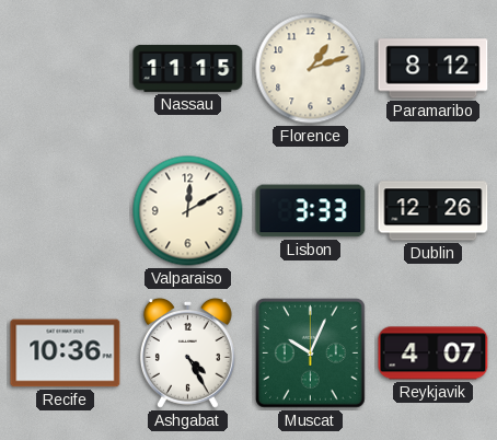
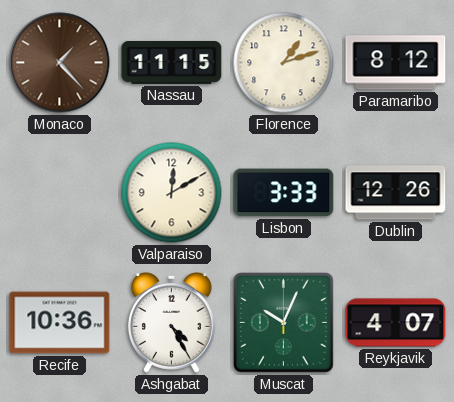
Monaco: none -> 1:23
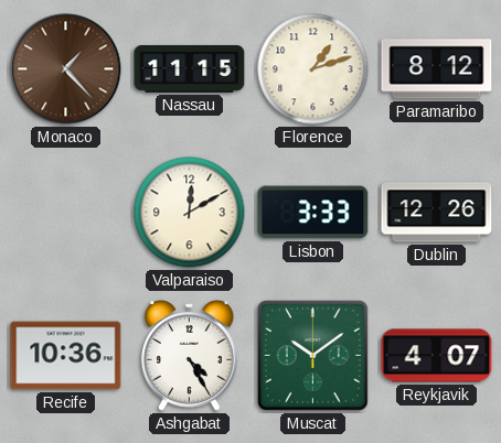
Muscat: 10:04 -> 10:09
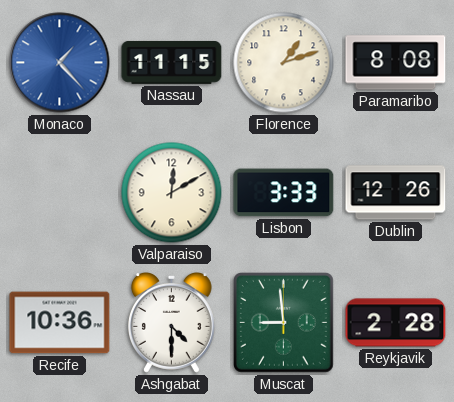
Monaco dial: brown -> blue
Paramaribo: 8:12 -> 8:08
Ashgabat: 4:25 -> 4:30
Muscat: 10:09 -> 8:59
Reykjavik: 4:07 -> 2:28
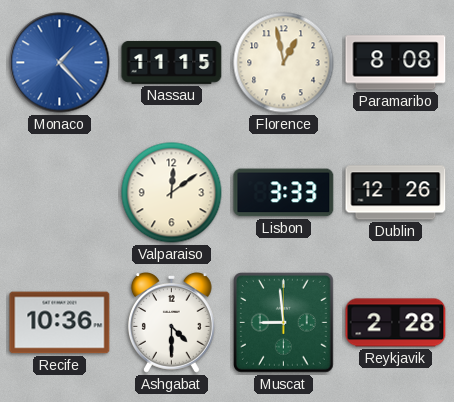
Florence: 1:12 -> 12:58
Valparaiso: 12:10 -> 12:09
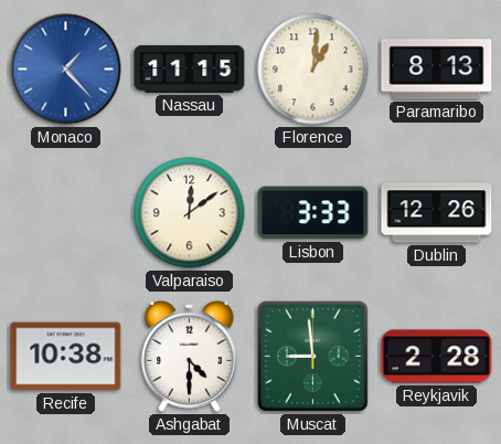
Florence: 12:58 -> 1:01
Paramaribo: 8:08 -> 8:13
Recife: 10:36 -> 10:38
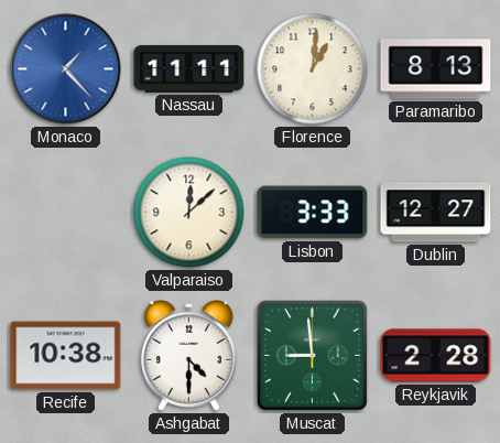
Nassau: 11:15 -> 11:11
Valparaiso: 12:09 -> 12:08
Dublin: 12:26 -> 12:27
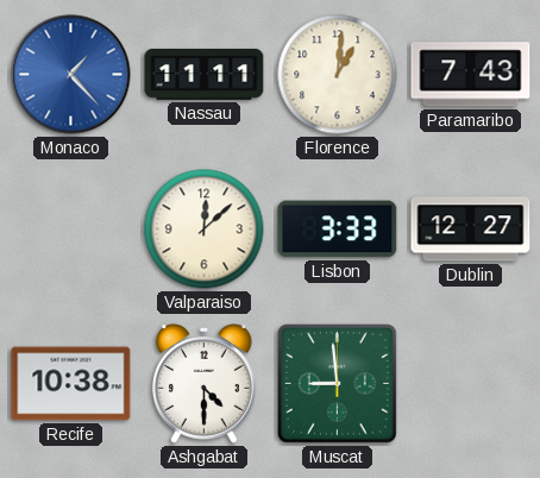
Paramaribo: 8:13 -> 7:43
Reykjavik: 2:28 -> none
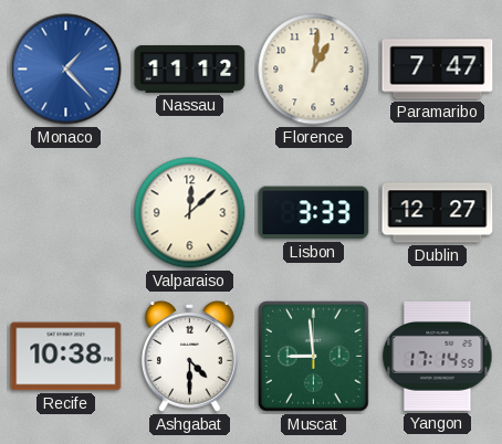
Nassau: 11:11 -> 11:12
Paramaribo: 7:43 -> 7:47
Yangon: none -> 17:14
